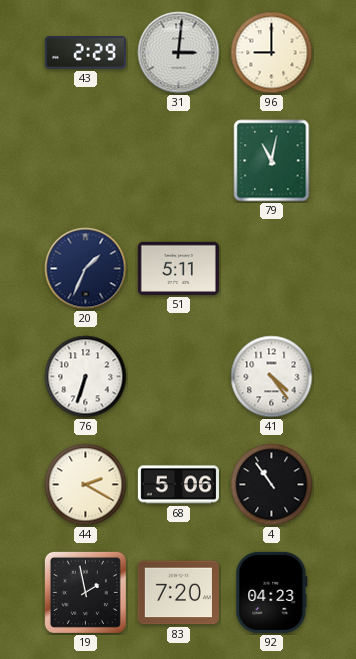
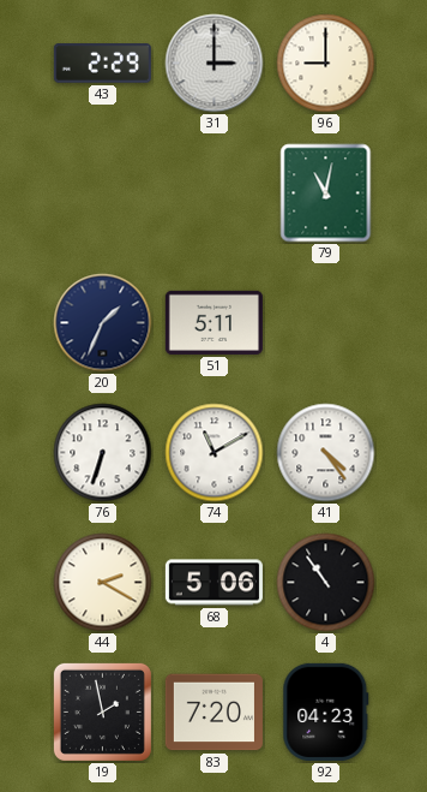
31: 3:01 -> 3:00
74: none -> 11:10
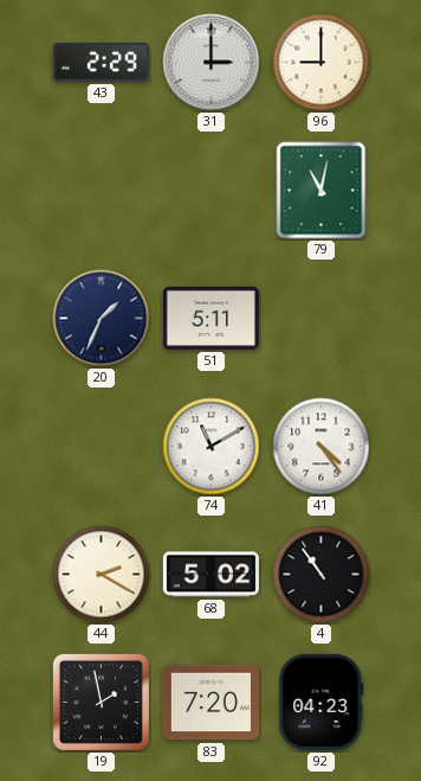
76: 6:33 -> none
68: 5:06 -> 5:02
